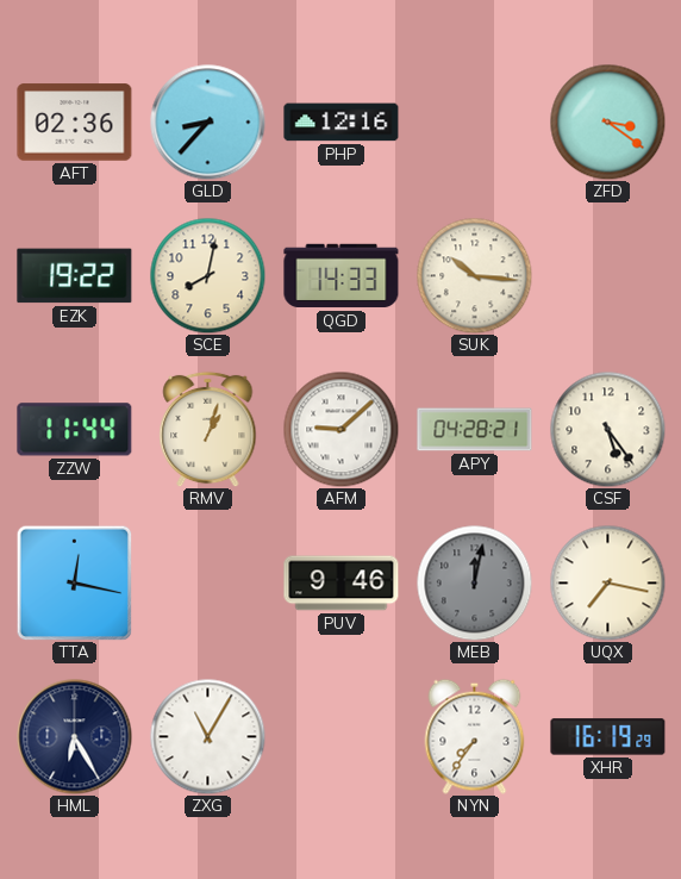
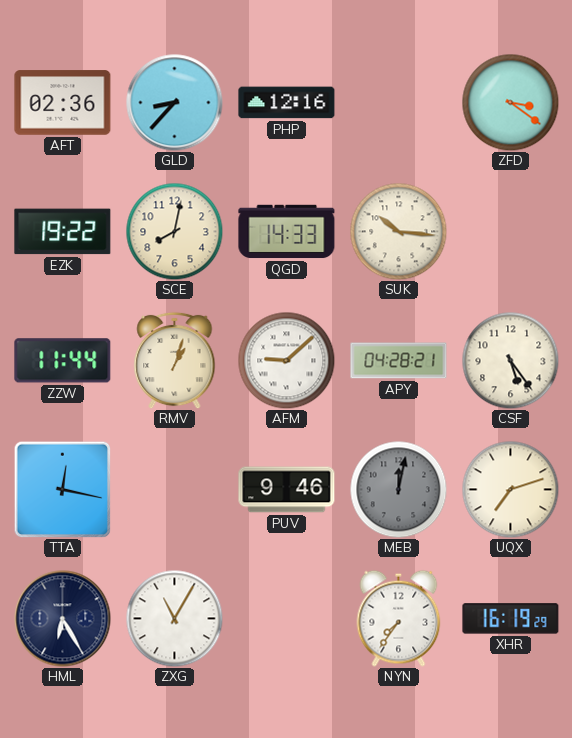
UQX: 7:17 -> 7:12
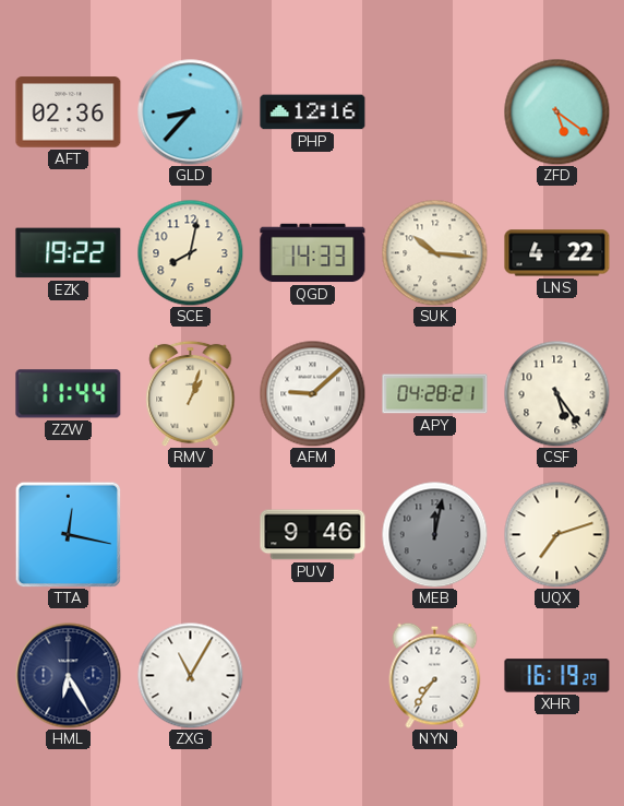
ZFD: 3:21 -> 5:21
LNS: none -> 4:22
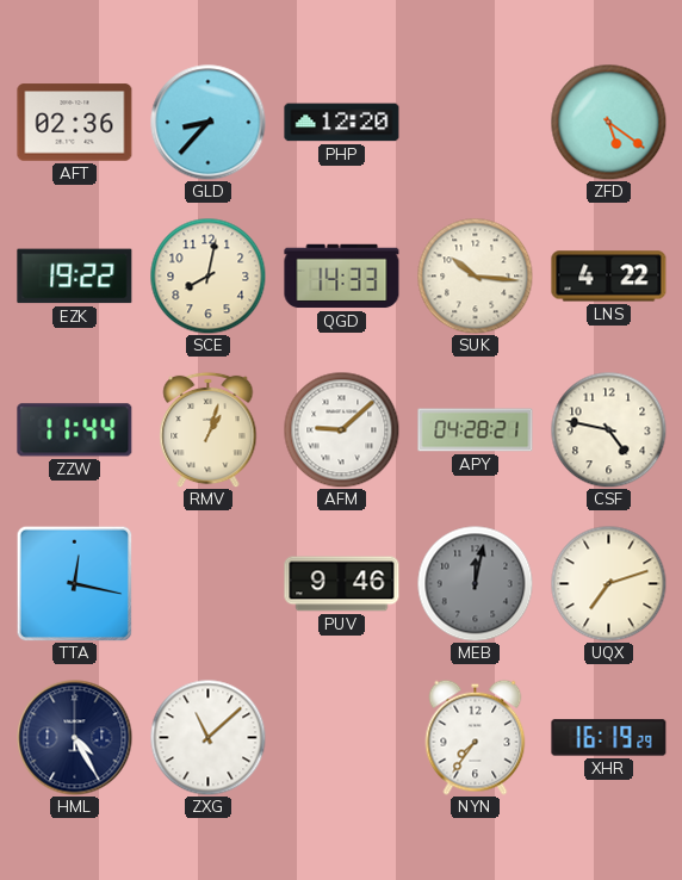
PHP: 12:16 -> 12:20
CSF: 5:24 -> 4:47
HML: 6:25 -> 4:25
ZXG: 11:05 -> 11:08
